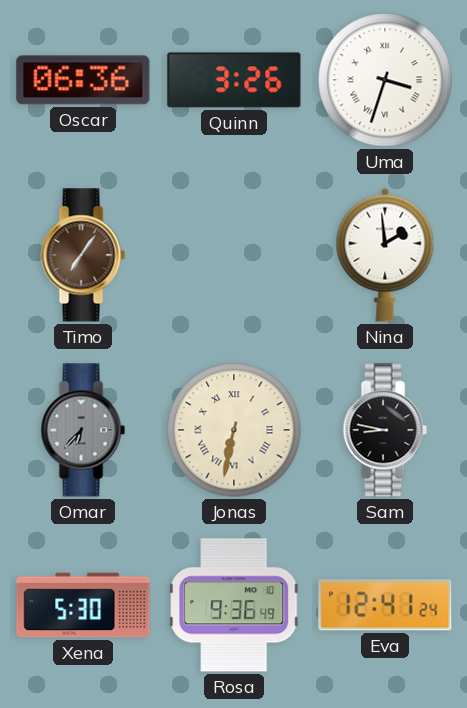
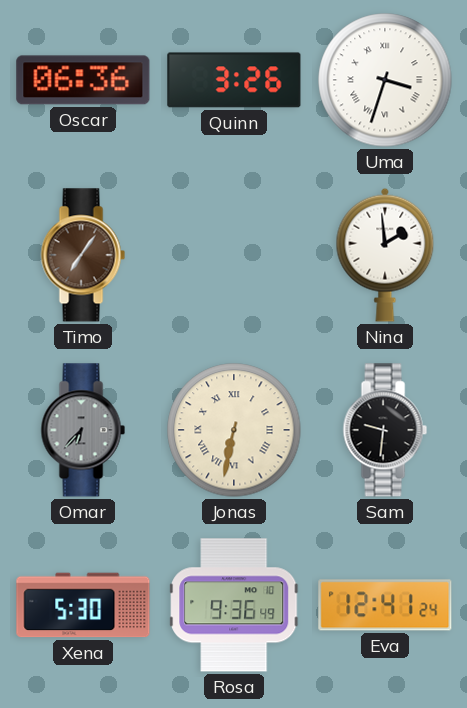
Sam: 8:47 -> 9:31
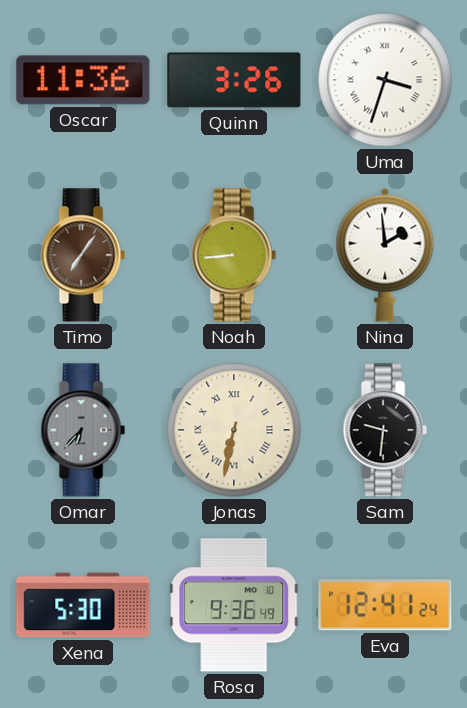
Oscar: 06:36 -> 11:36
Noah: none -> 8:44
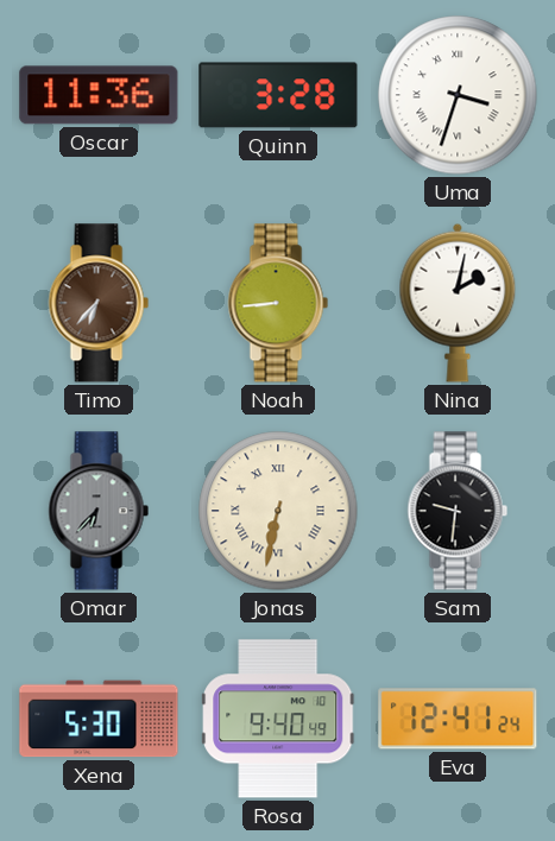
Quinn: 3:26 -> 3:28
Timo: 7:06 -> 6:37
Nina: 1:59 -> 2:02
Rosa: 9:36 -> 9:40
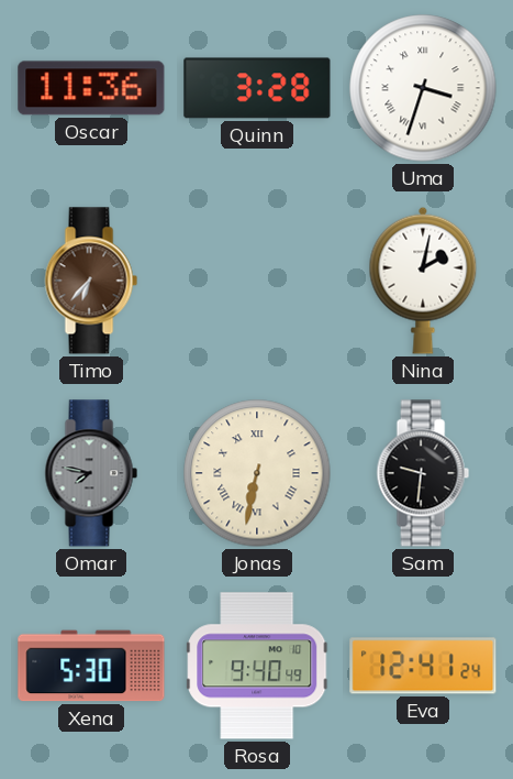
Noah: 8:44 -> none
Omar: 6:37 -> 7:47
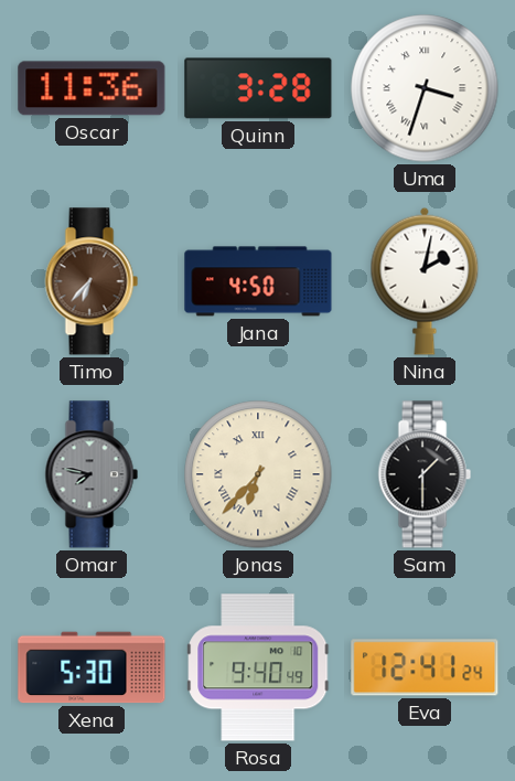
Jana: none -> 4:50
Jonas: 6:32 -> 6:37
Sam: 9:31 -> 1:30
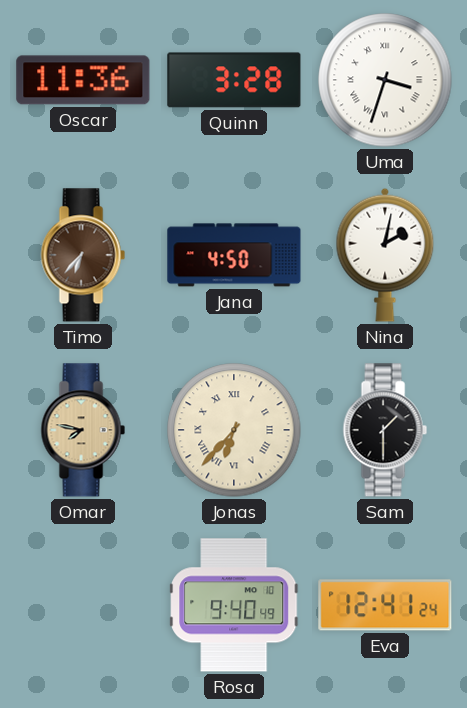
Omar dial: grey -> champagne
Xena: 5:30 -> none
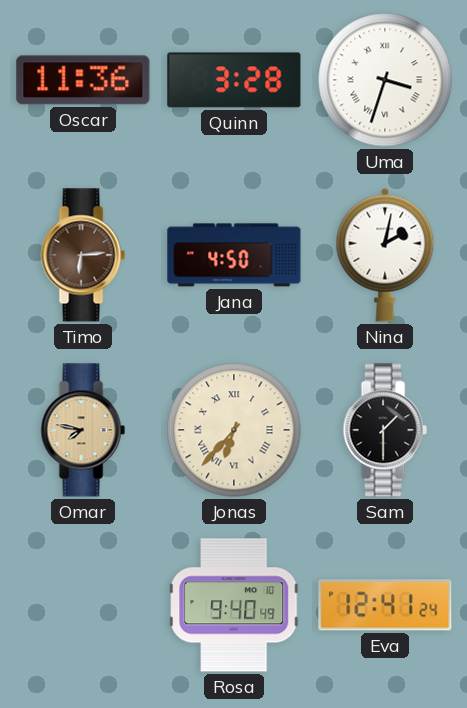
Timo: 6:37 -> 6:14
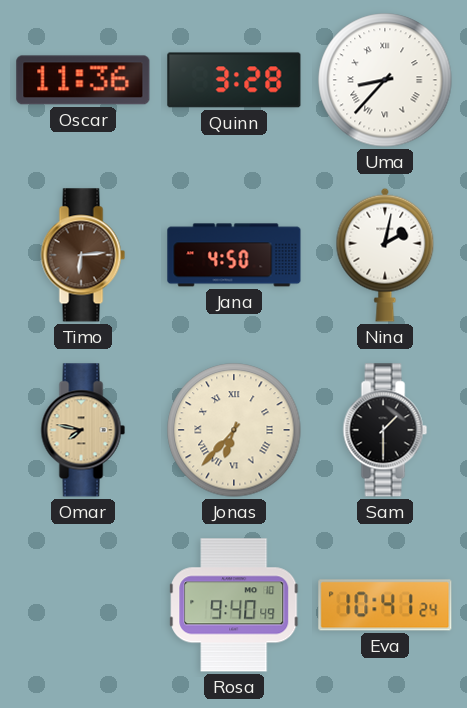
Uma: 3:33 -> 8:37
Eva: 12:41 -> 10:41
